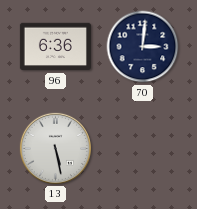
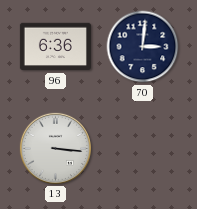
13: 5:28 -> 3:16
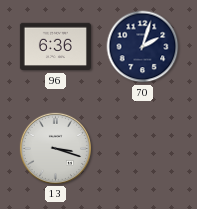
70: 3:01 -> 2:03
13: 3:16 -> 3:18
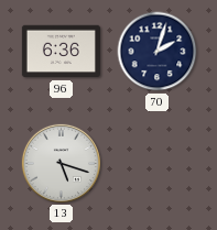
13: 3:18 -> 5:18
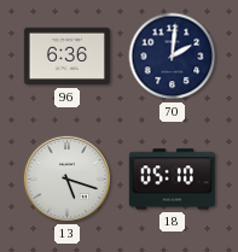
70: 2:03 -> 2:01
18: none -> 05:10
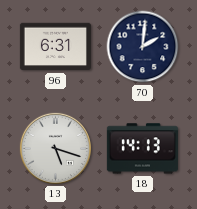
96: 6:36 -> 6:31
18: 05:10 -> 14:13
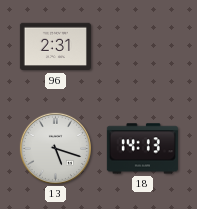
96: 6:31 -> 2:31
70: 2:01 -> none
